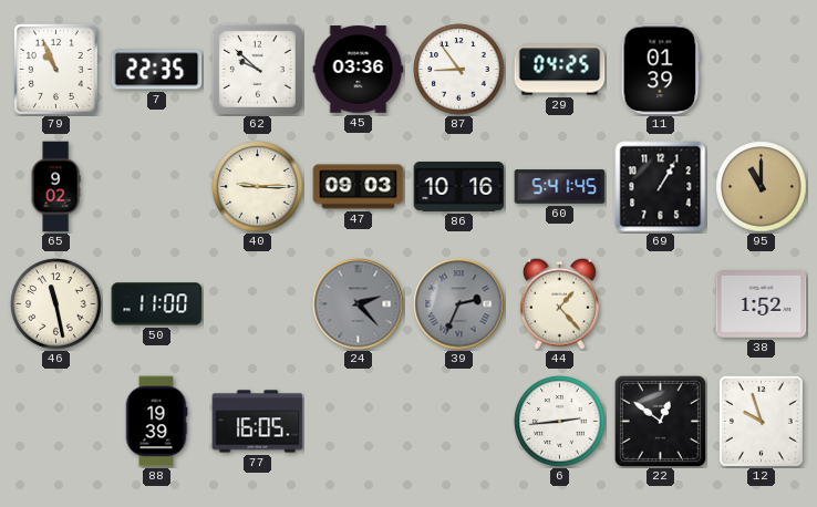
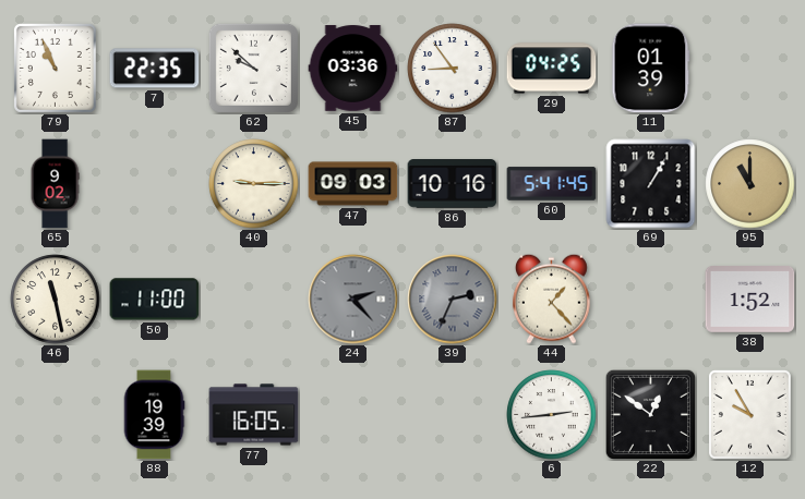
12: 9:57 -> 9:55
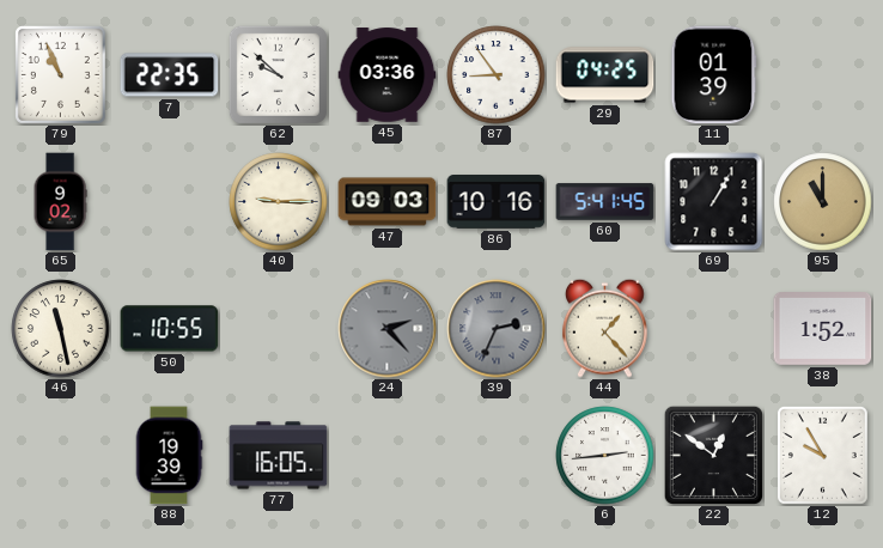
50: 11:00 -> 10:55
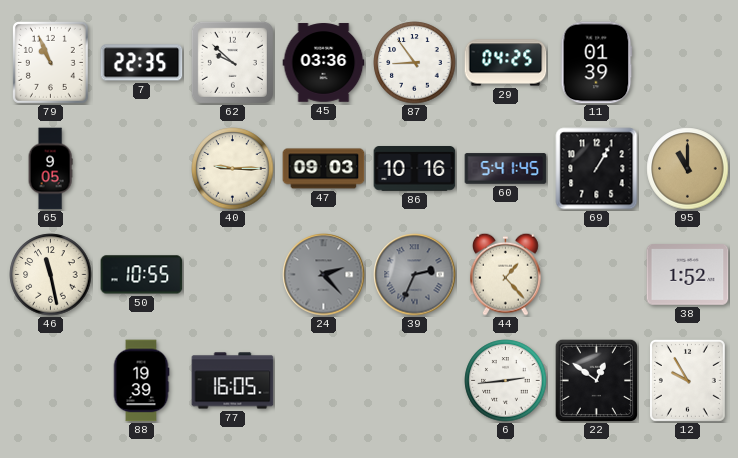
65: 9:02 -> 9:05
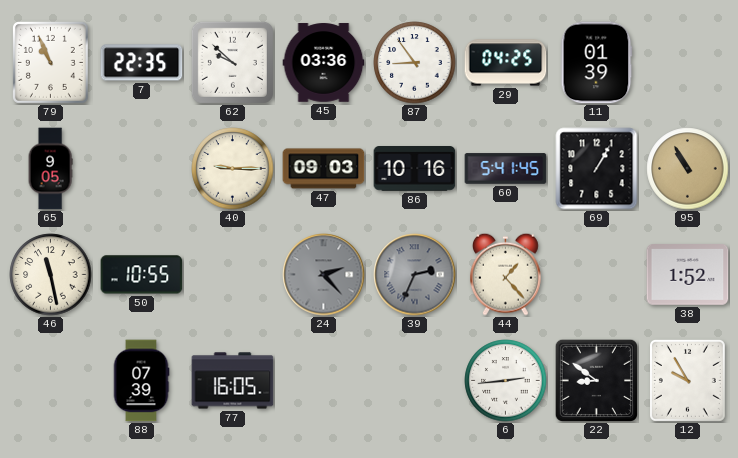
95: 11:00 -> 10:55
88: 19:39 -> 07:39
22: 12:51 -> 8:51
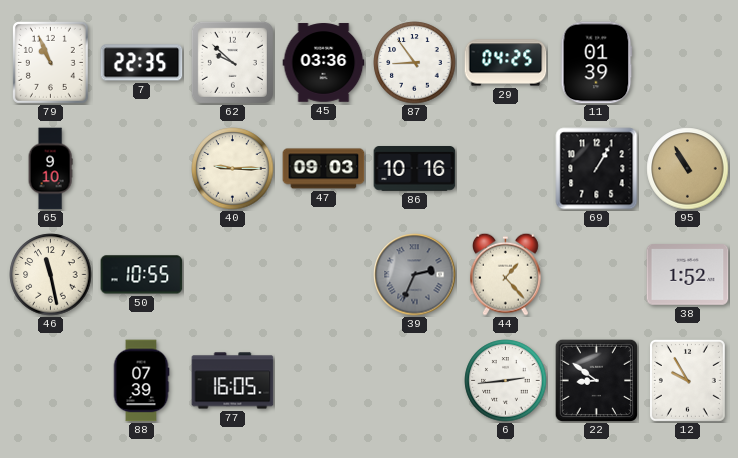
65: 9:05 -> 9:10
60: 5:41 -> none
24: 2:23 -> none
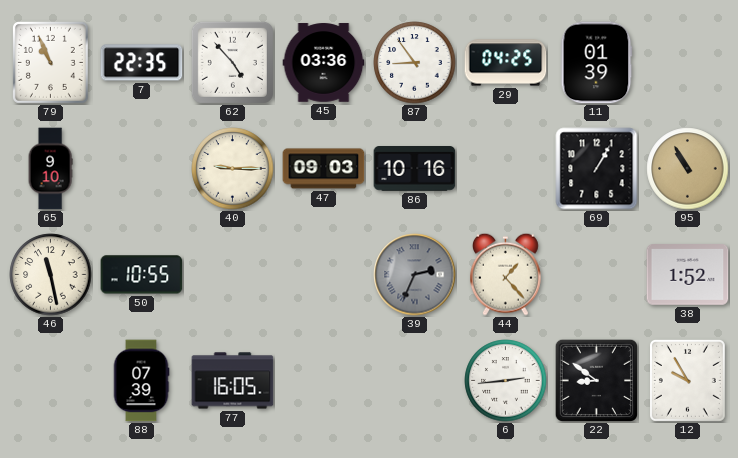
62: 9:52 -> 4:53
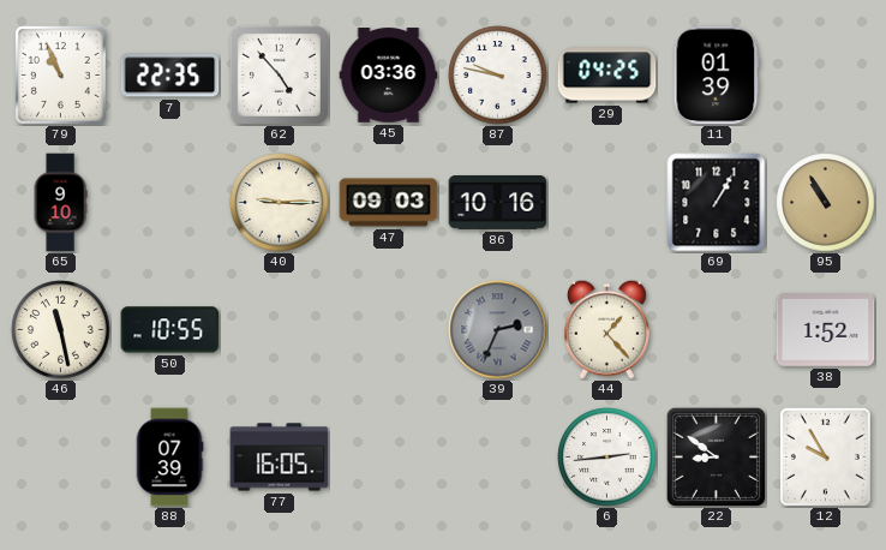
87: 8:54 -> 9:47
